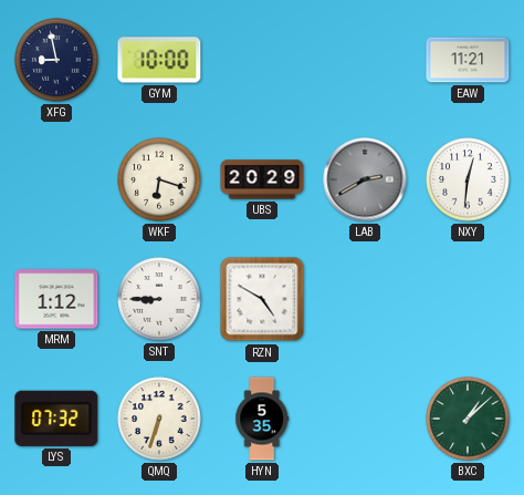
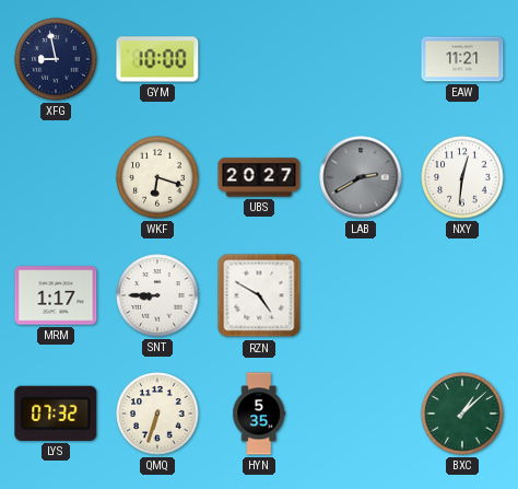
UBS: 20:29 -> 20:27
MRM: 1:12 -> 1:17
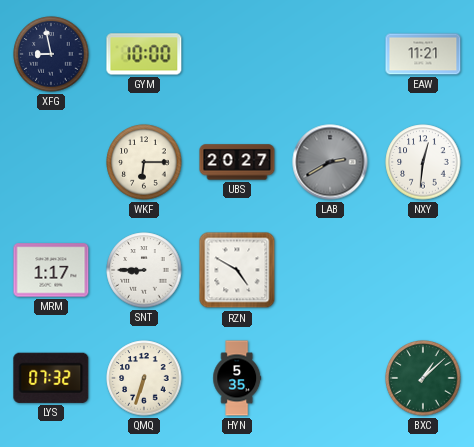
WKF: 6:18 -> 6:15
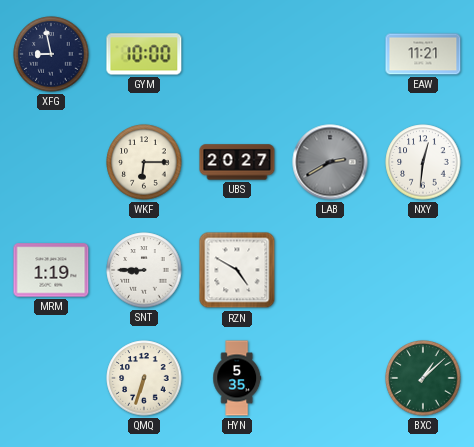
MRM: 1:17 -> 1:19
LYS: 07:32 -> none
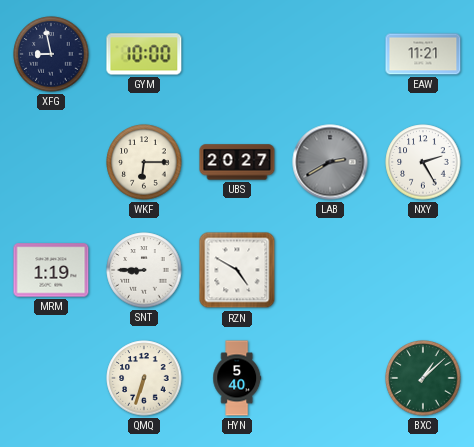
NXY: 12:31 -> 2:25
HYN: 5:35 -> 5:40
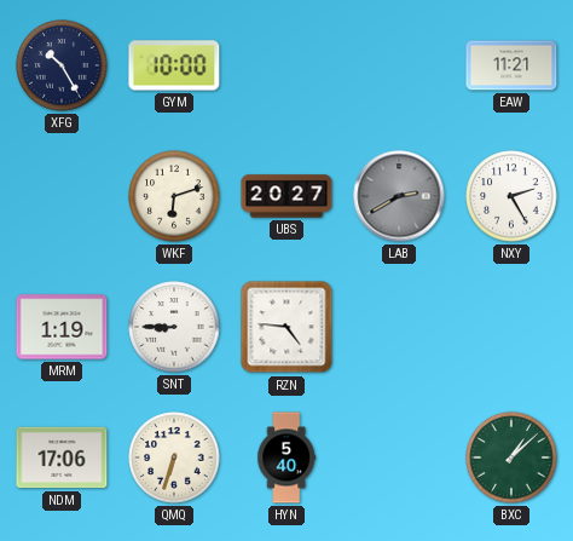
XFG: 8:58 -> 10:25
WKF: 6:15 -> 6:12
RZN: 4:50 -> 4:46
NDM: none -> 17:06
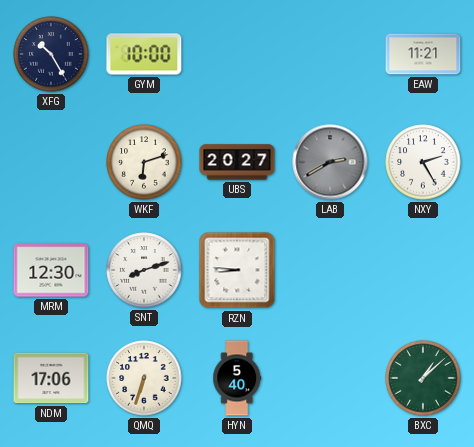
MRM: 1:19 -> 12:30
SNT: 8:45 -> 8:12
RZN: 4:46 -> 8:46
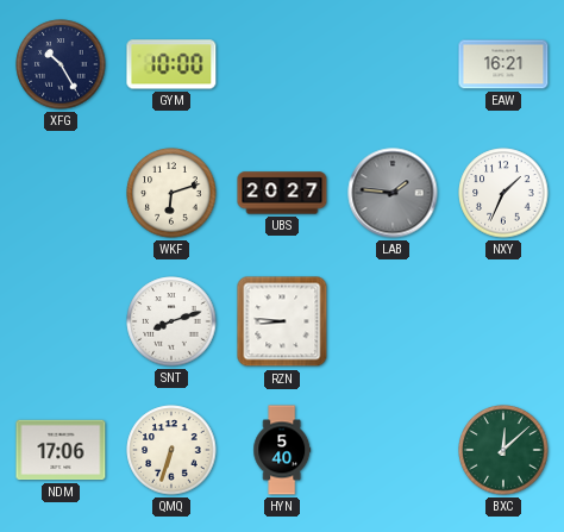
EAW: 11:21 -> 16:21
LAB: 2:40 -> 1:46
NXY: 2:25 -> 1:34
MRM: 12:30 -> none
BXC: 1:08 -> 12:08
